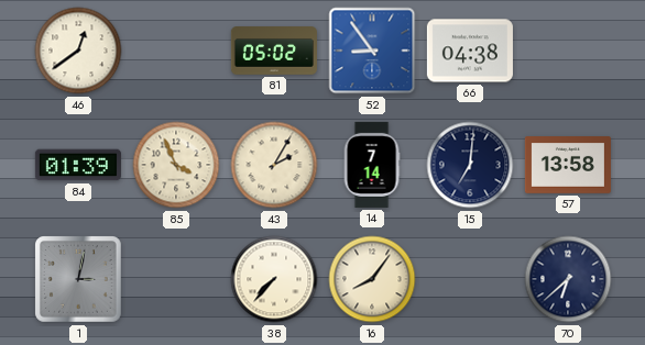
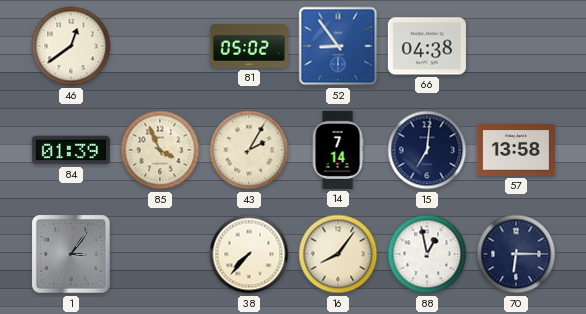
1: 3:02 -> 3:06
88: none -> 12:58
70: 6:38 -> 6:15
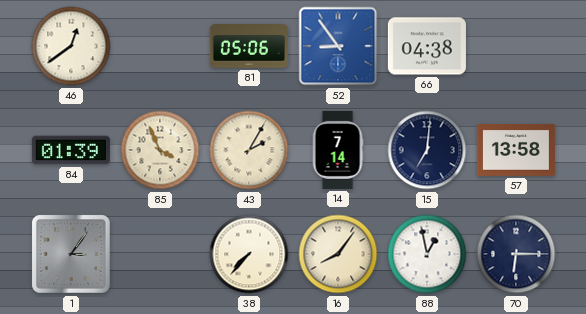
81: 05:02 -> 05:06
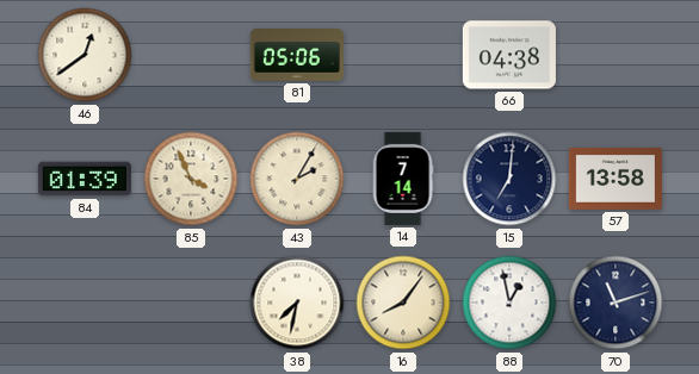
52: 8:54 -> none
1: 3:06 -> none
38: 7:37 -> 7:32
70: 6:15 -> 11:12
